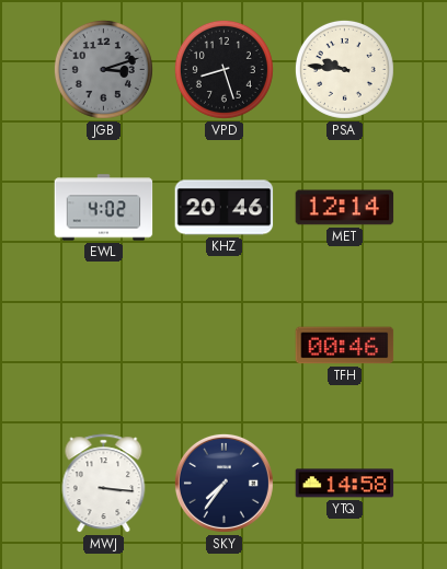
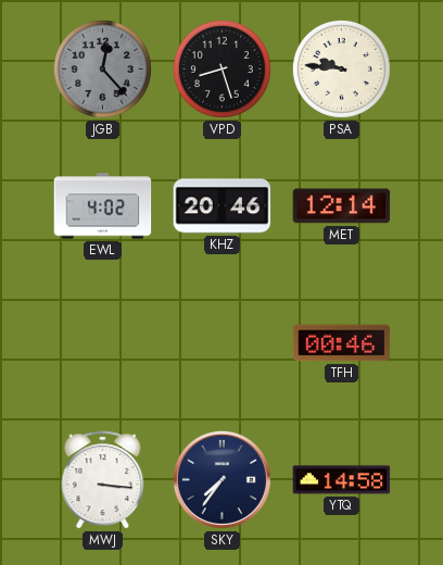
JGB: 3:12 -> 12:23
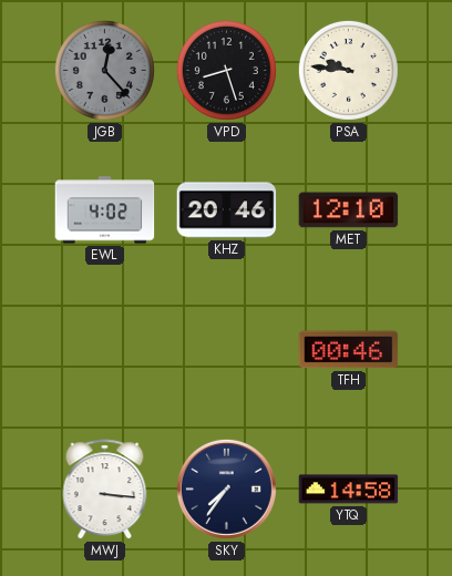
MET: 12:14 -> 12:10
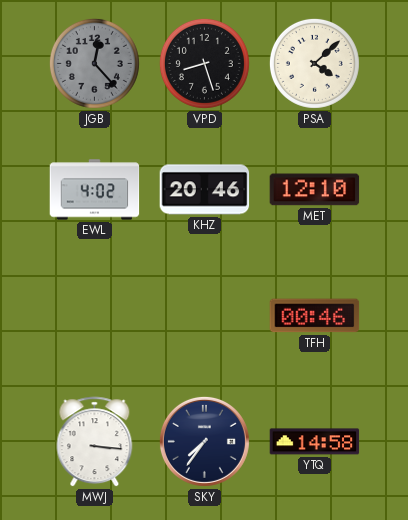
PSA: 9:46 -> 4:08
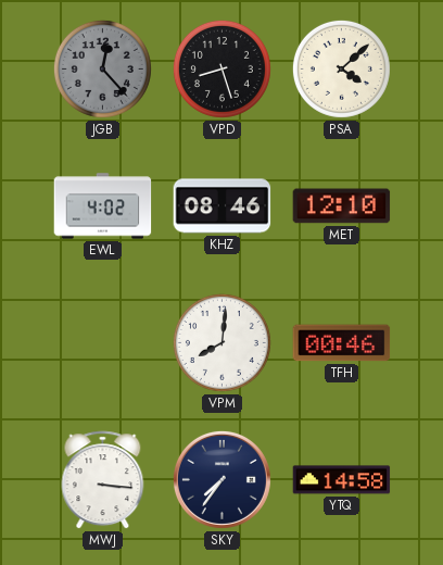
KHZ: 20:46 -> 08:46
VPM: none -> 8:01
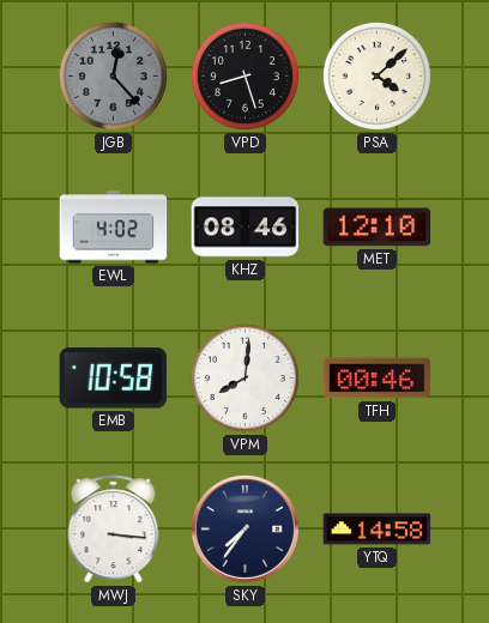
EMB: none -> 10:58
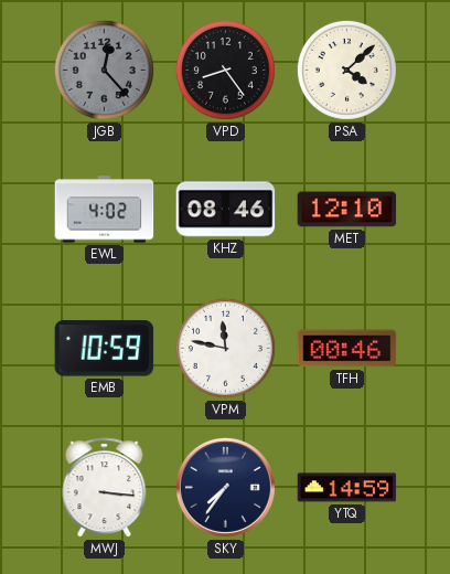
VPD: 8:27 -> 8:24
EMB: 10:58 -> 10:59
VPM: 8:01 -> 11:47
YTQ: 14:58 -> 14:59
